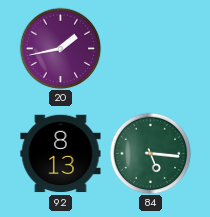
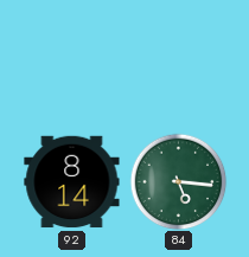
20: 1:43 -> none
92: 8:13 -> 8:14
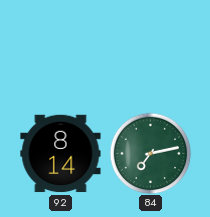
84: 5:16 -> 7:13
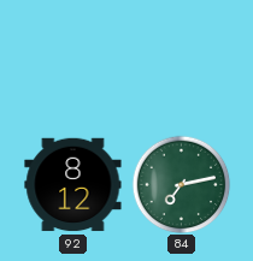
92: 8:14 -> 8:12
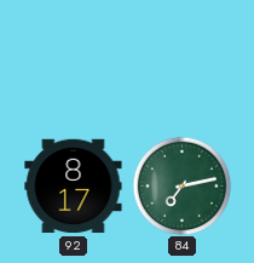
92: 8:12 -> 8:17
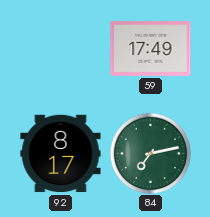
59: none -> 17:49
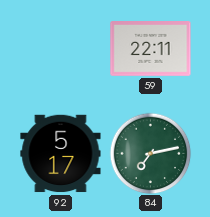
59: 17:49 -> 22:11
92: 8:17 -> 5:17
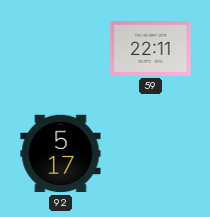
84: 7:13 -> none
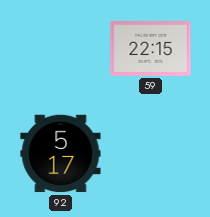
59: 22:11 -> 22:15
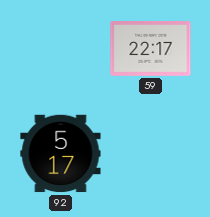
59: 22:15 -> 22:17
